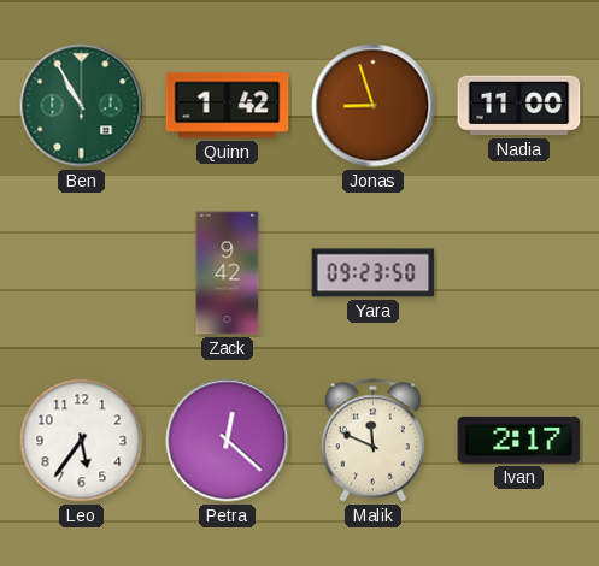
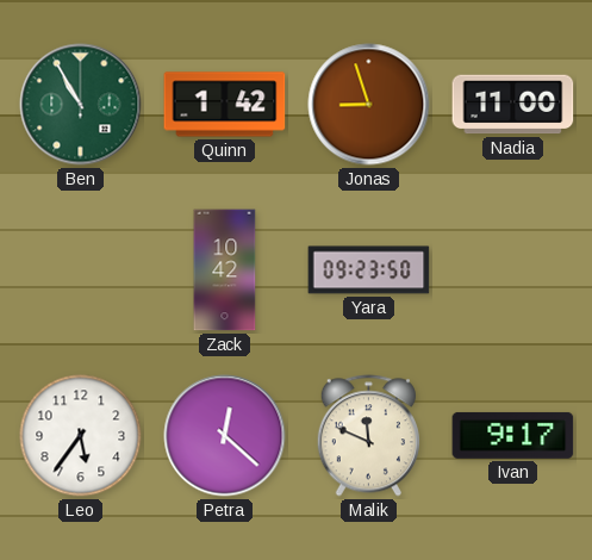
Zack: 9:42 -> 10:42
Ivan: 2:17 -> 9:17
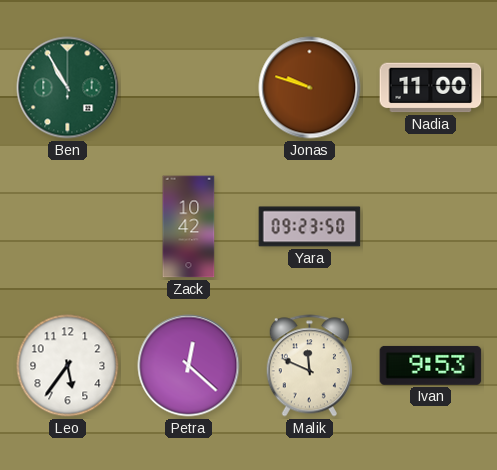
Quinn: 1:42 -> none
Jonas: 8:57 -> 9:48
Ivan: 9:17 -> 9:53
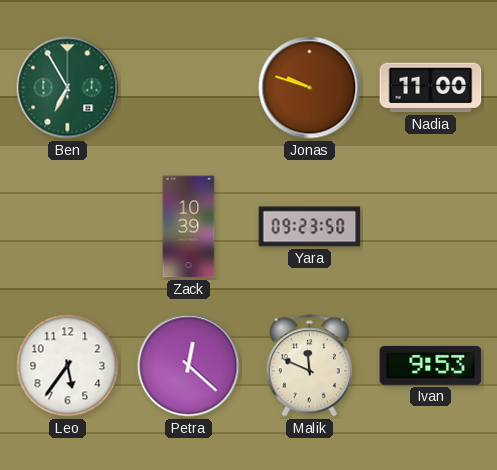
Ben: 10:55 -> 6:55
Zack: 10:42 -> 10:39
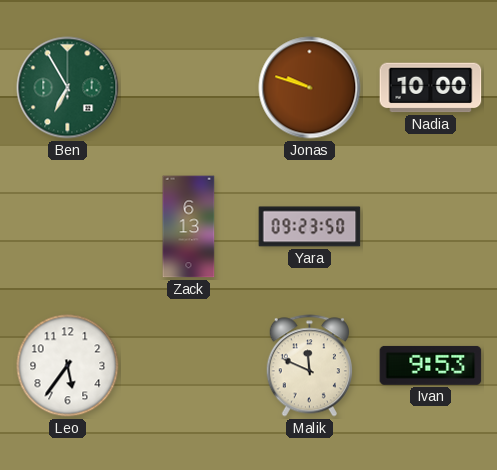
Nadia: 11:00 -> 10:00
Zack: 10:39 -> 6:13
Petra: 12:22 -> none
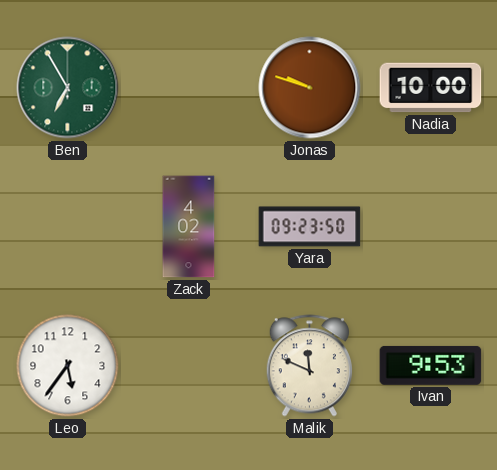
Zack: 6:13 -> 4:02
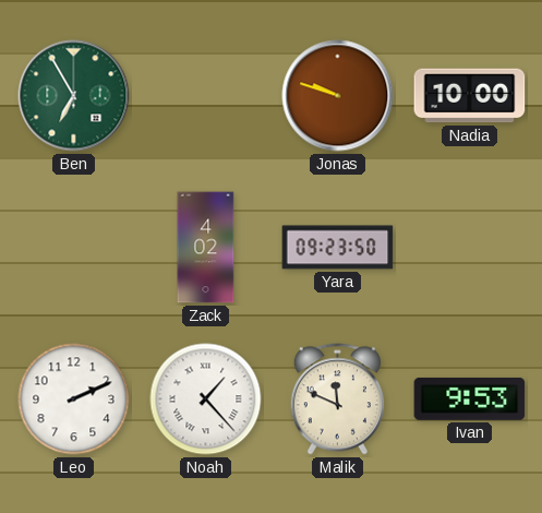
Leo: 5:36 -> 2:11
Noah: none -> 1:23
